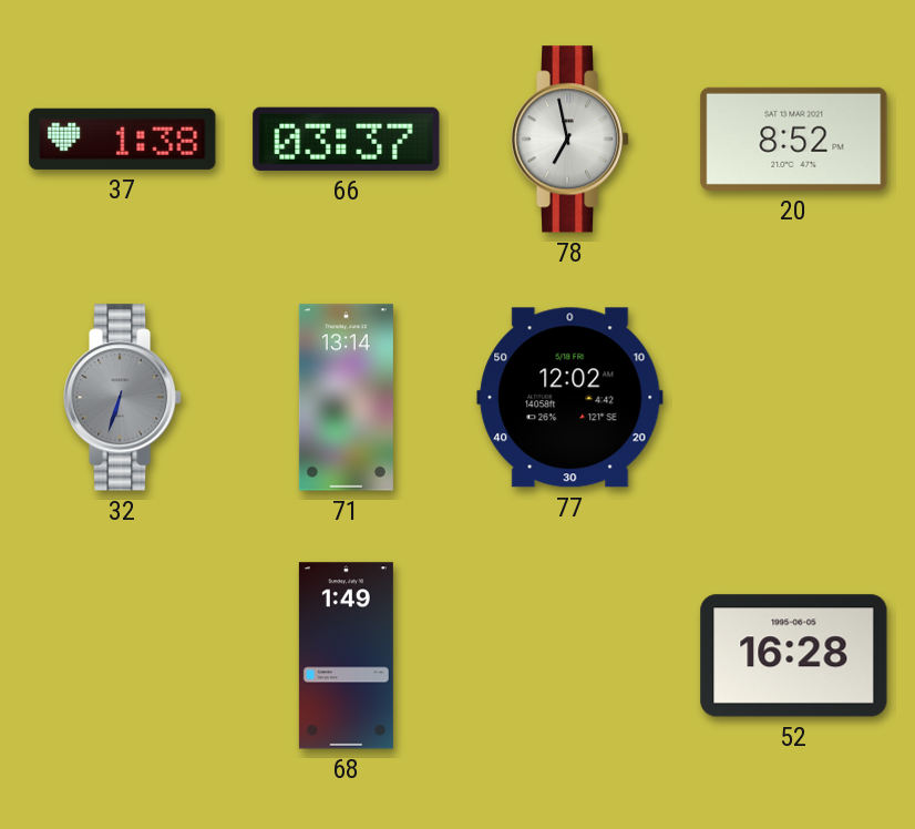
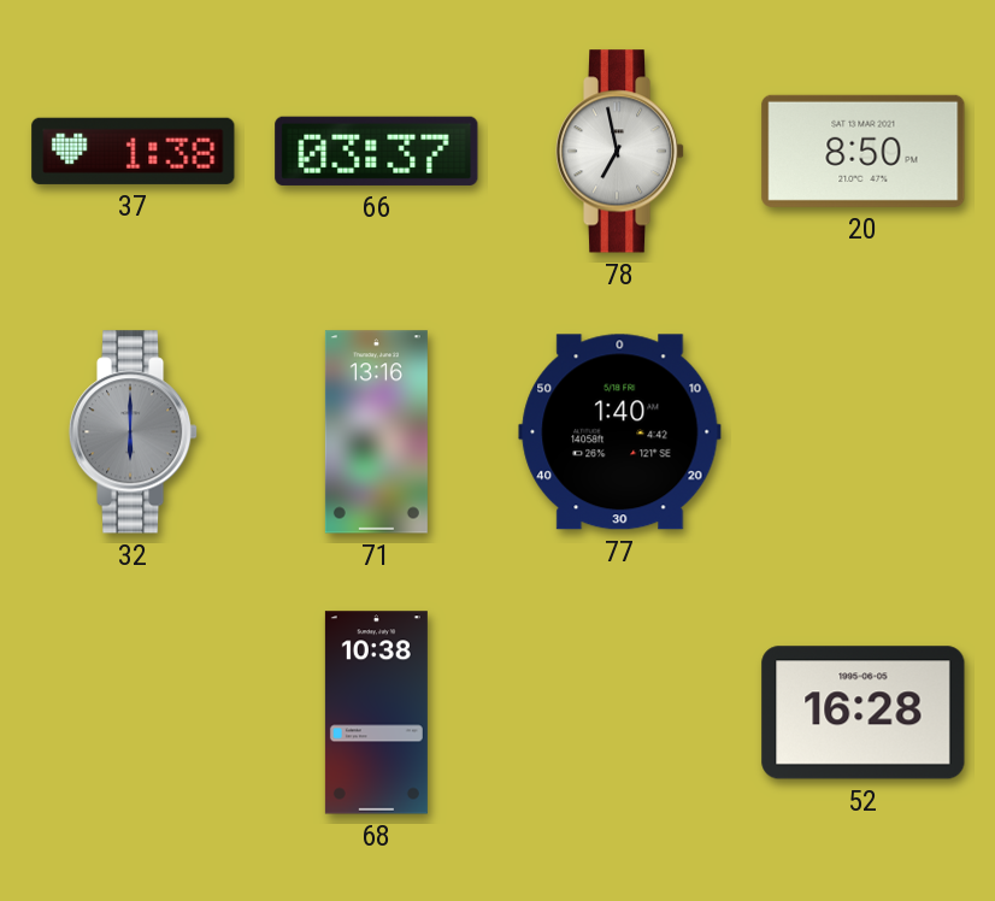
20: 8:52 -> 8:50
32: 6:33 -> 6:00
71: 13:14 -> 13:16
77: 12:02 -> 1:40
68: 1:49 -> 10:38
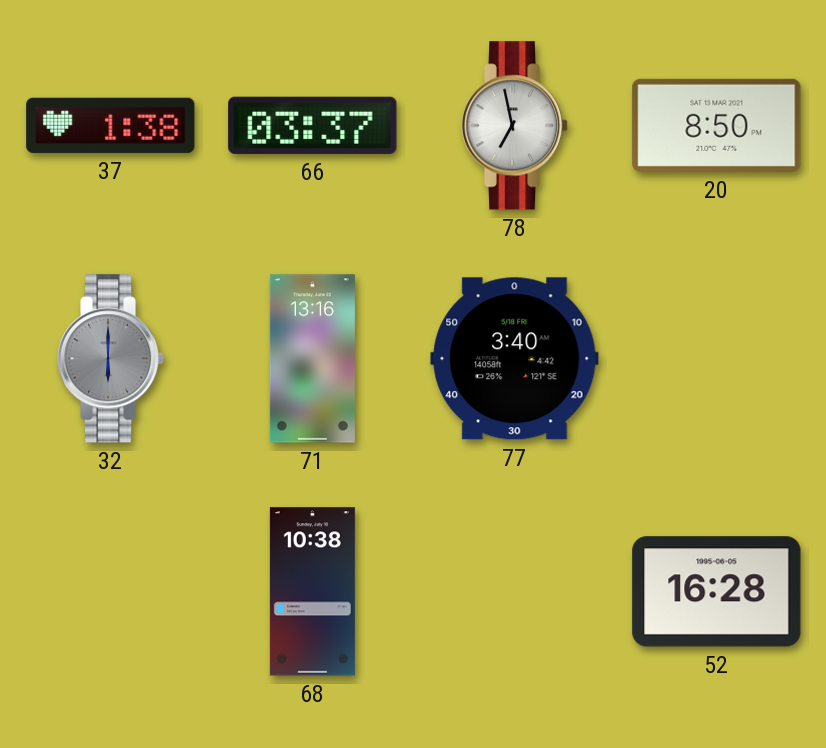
77: 1:40 -> 3:40
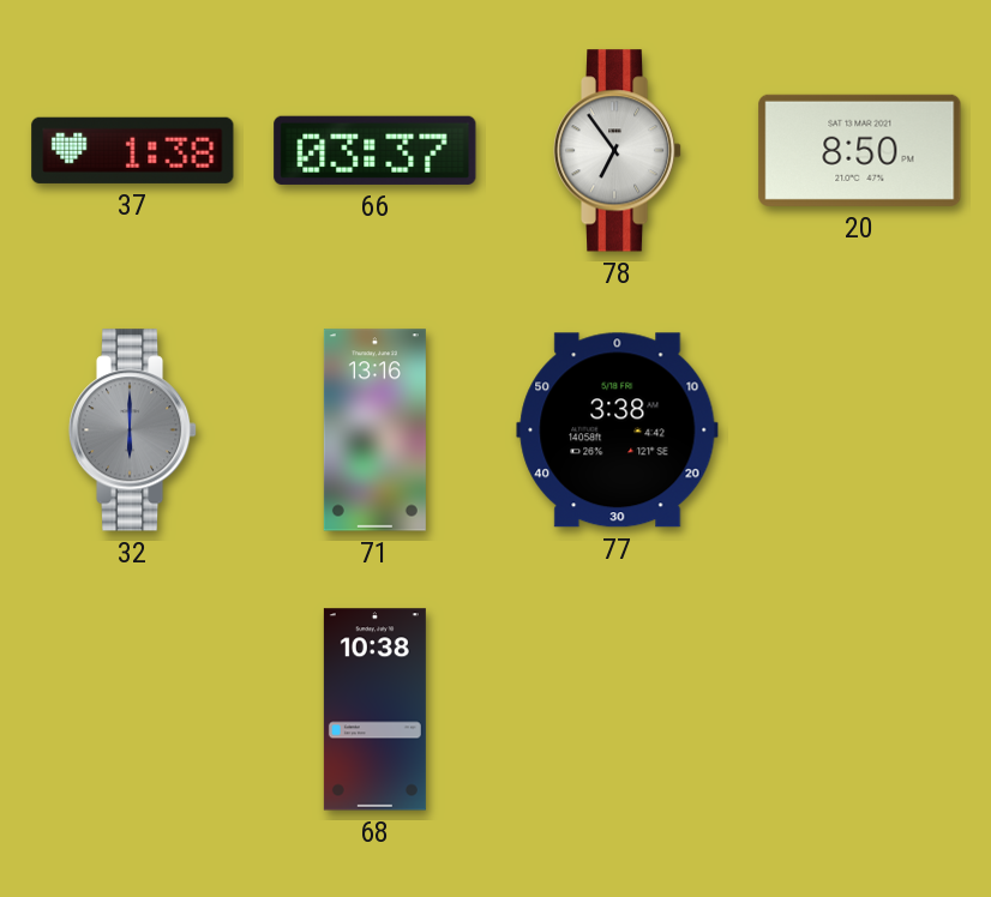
78: 6:58 -> 6:54
77: 3:40 -> 3:38
52: 16:28 -> none
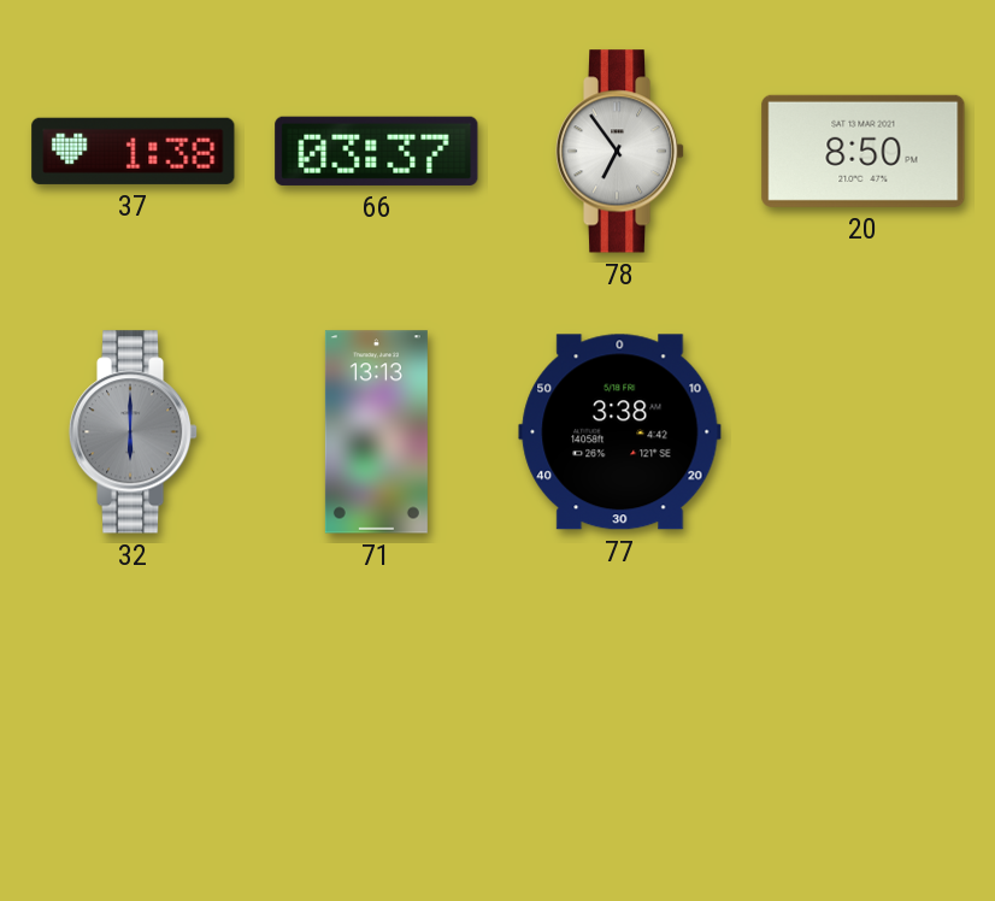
71: 13:16 -> 13:13
68: 10:38 -> none
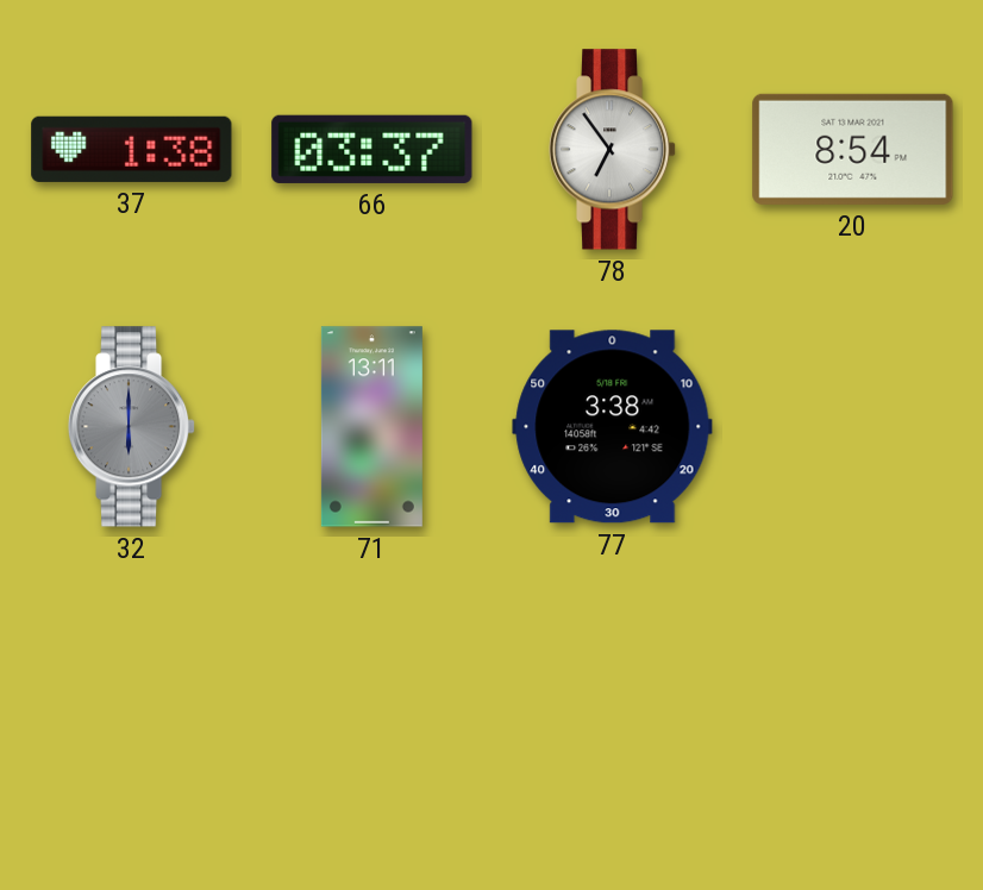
20: 8:50 -> 8:54
71: 13:13 -> 13:11
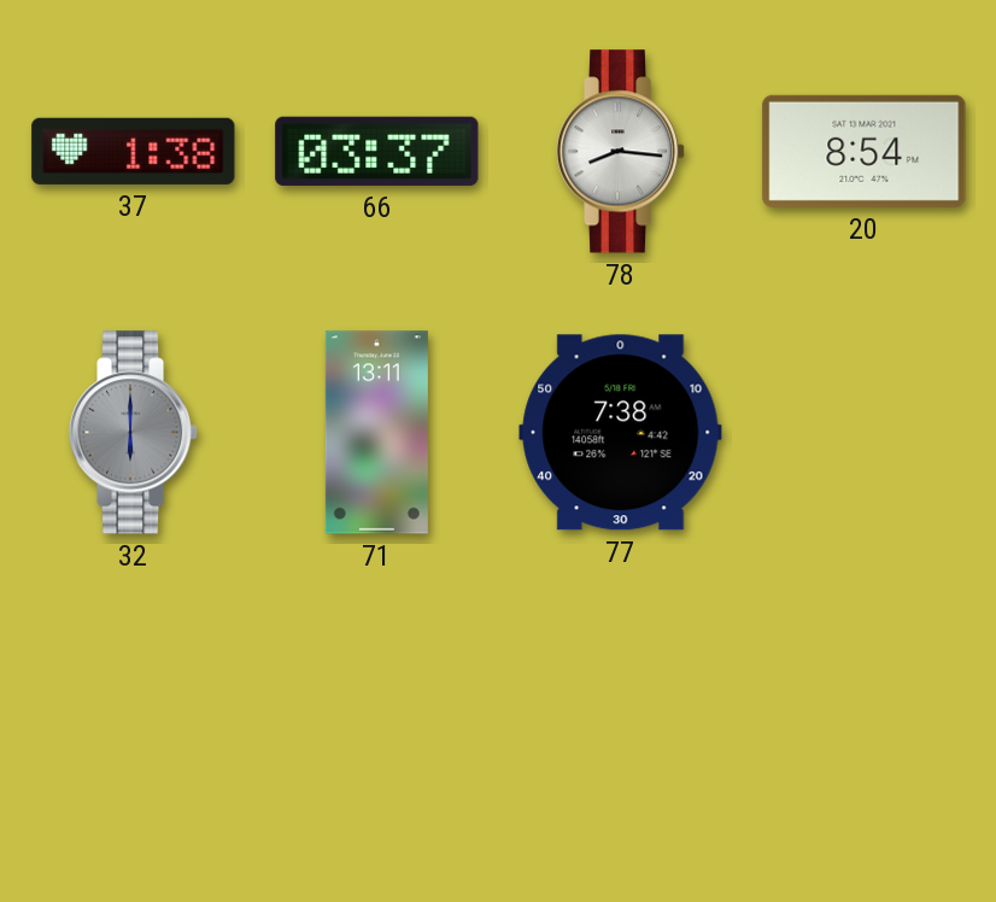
78: 6:54 -> 8:16
77: 3:38 -> 7:38
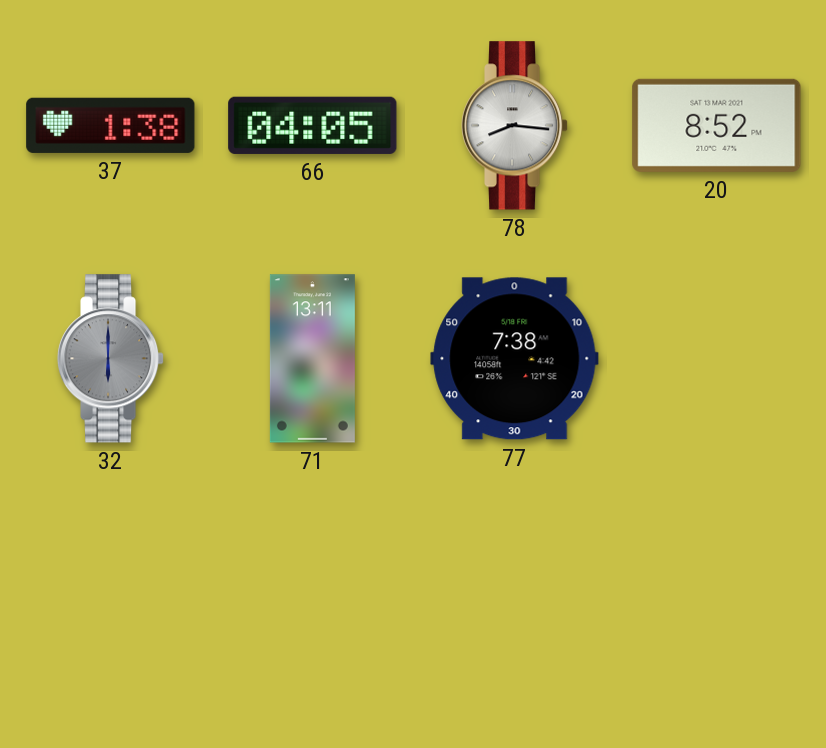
66: 03:37 -> 04:05
20: 8:54 -> 8:52
